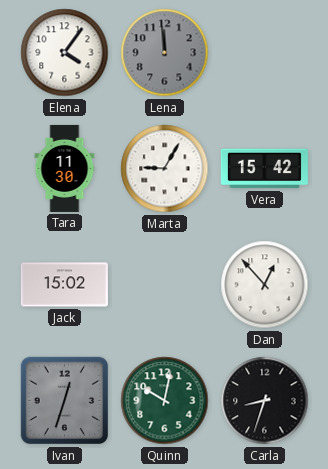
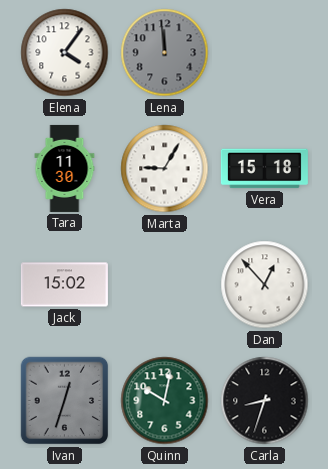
Vera: 15:42 -> 15:18
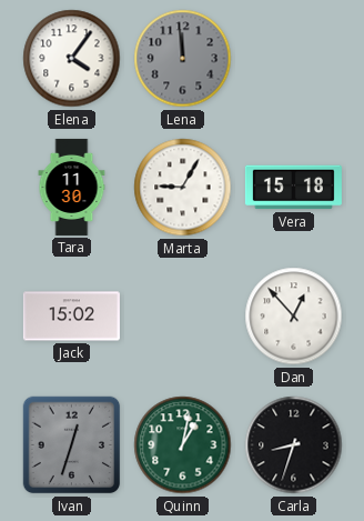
Quinn: 10:02 -> 1:02
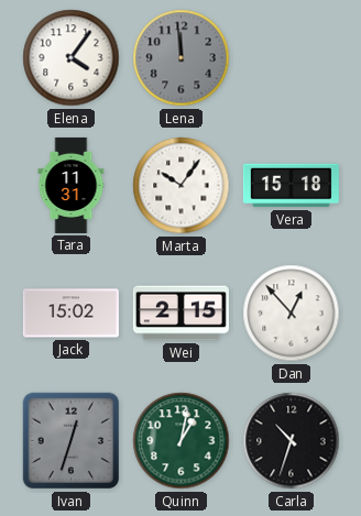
Tara: 11:30 -> 11:31
Marta: 9:05 -> 10:06
Wei: none -> 2:15
Carla: 8:33 -> 10:33
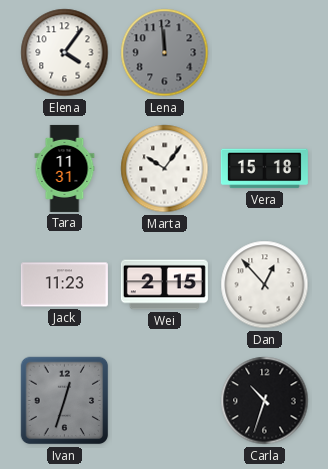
Jack: 15:02 -> 11:23
Quinn: 1:02 -> none
